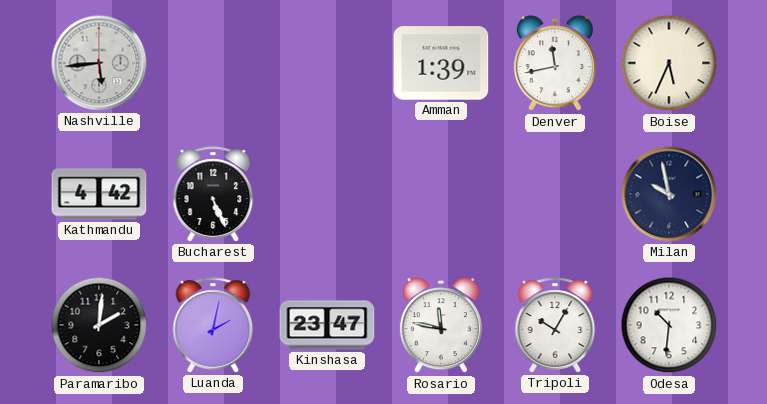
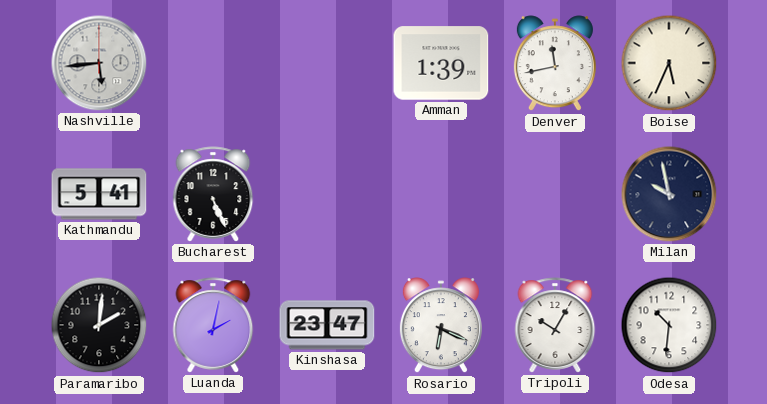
Kathmandu: 4:42 -> 5:41
Rosario: 11:47 -> 6:19
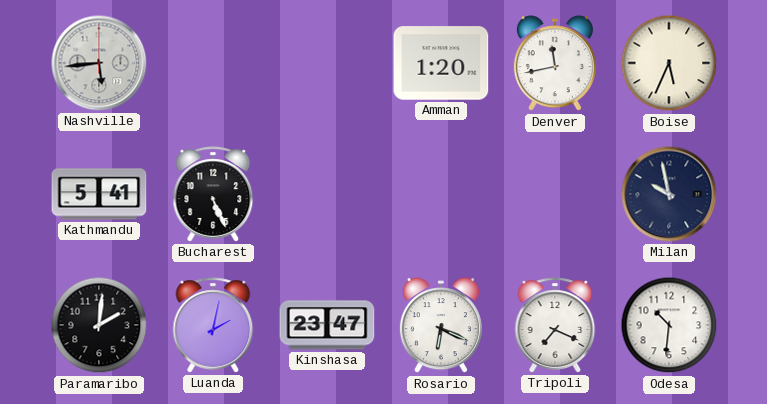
Amman: 1:39 -> 1:20
Tripoli: 10:05 -> 7:19
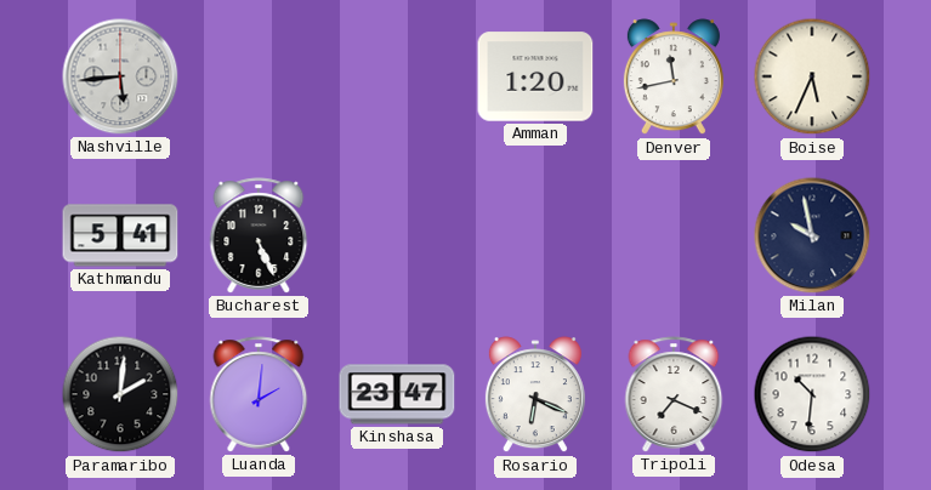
Luanda: 2:02 -> 2:01
